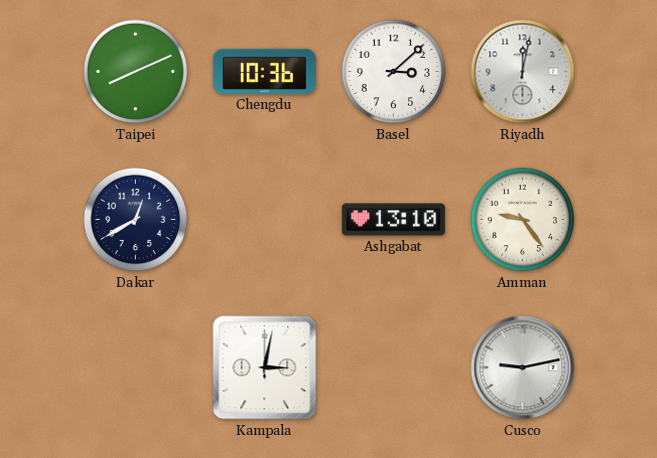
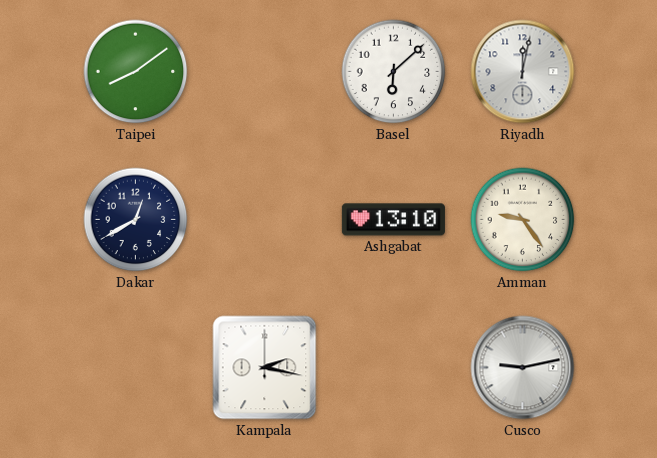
Taipei: 8:11 -> 8:09
Chengdu: 10:36 -> none
Basel: 3:08 -> 6:08
Kampala: 3:02 -> 2:17
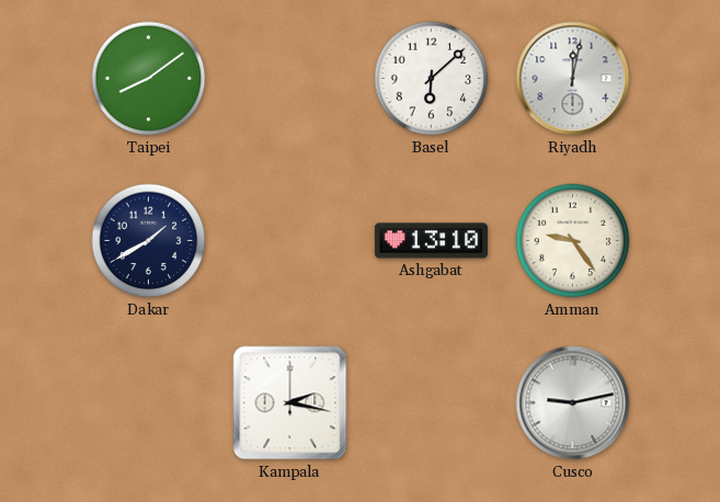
Dakar: 12:40 -> 1:40
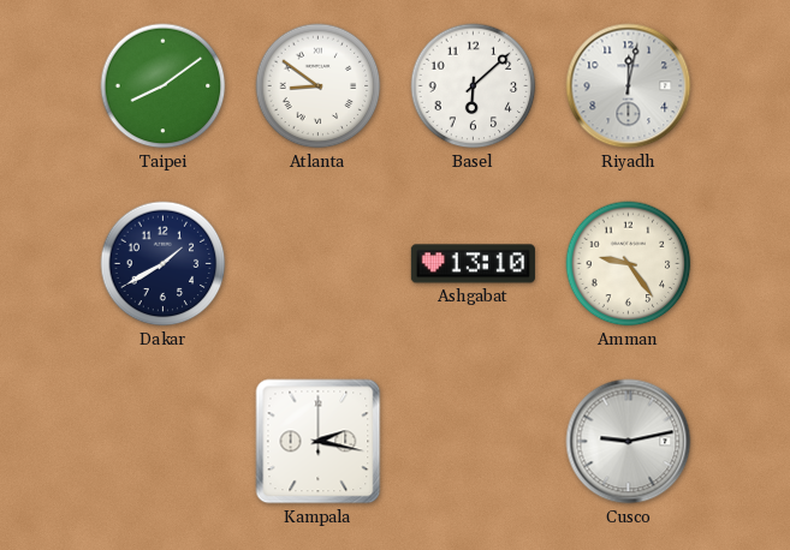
Atlanta: none -> 8:51
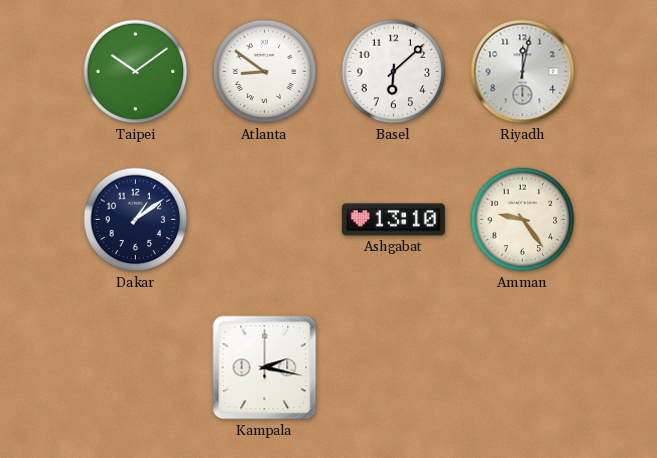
Taipei: 8:09 -> 10:09
Dakar: 1:40 -> 1:09
Cusco: 9:13 -> none
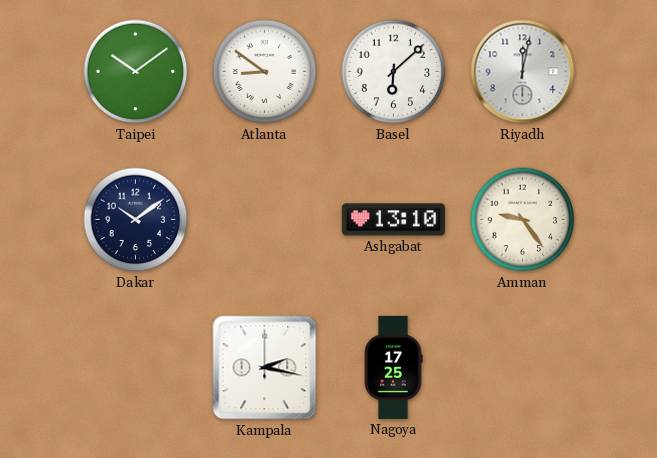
Dakar: 1:09 -> 10:09
Nagoya: none -> 17:25
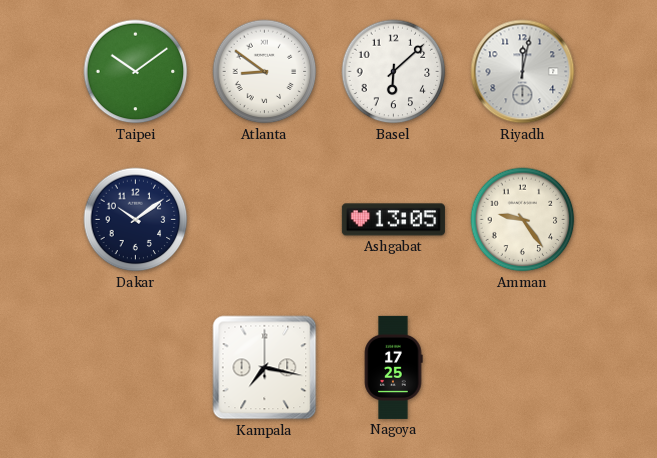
Ashgabat: 13:10 -> 13:05
Kampala: 2:17 -> 7:17
